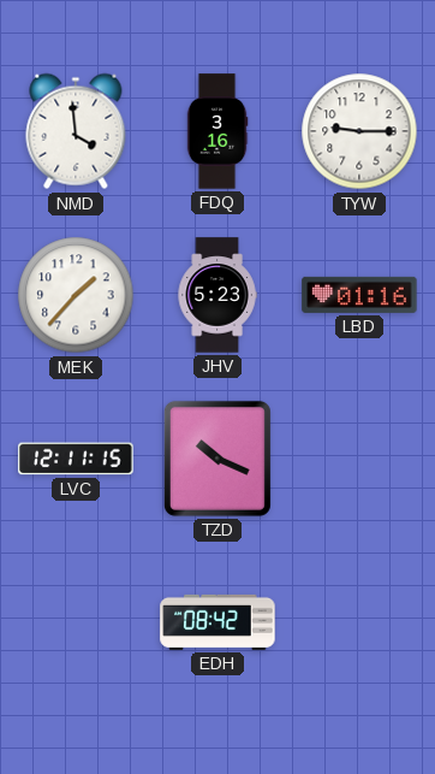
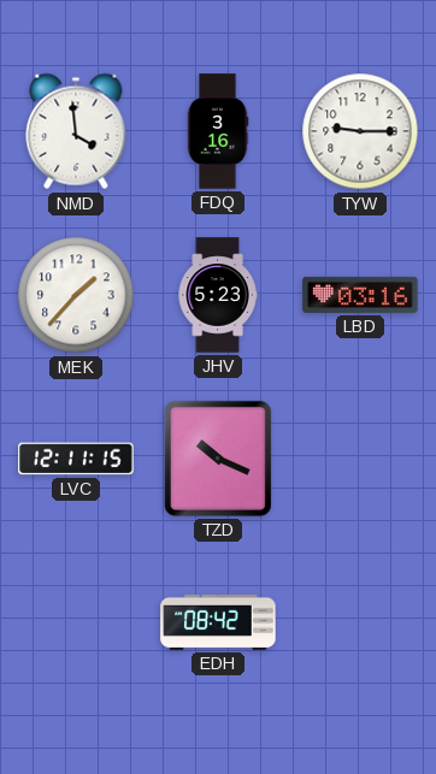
LBD: 01:16 -> 03:16
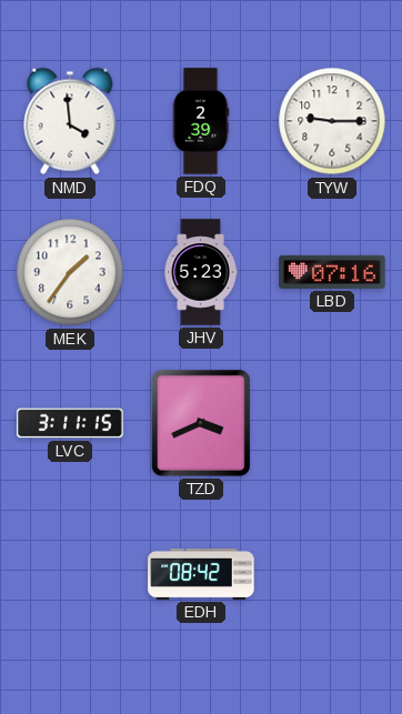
FDQ: 3:16 -> 2:39
MEK: 1:37 -> 1:36
LBD: 03:16 -> 07:16
LVC: 12:11 -> 3:11
TZD: 10:19 -> 3:41
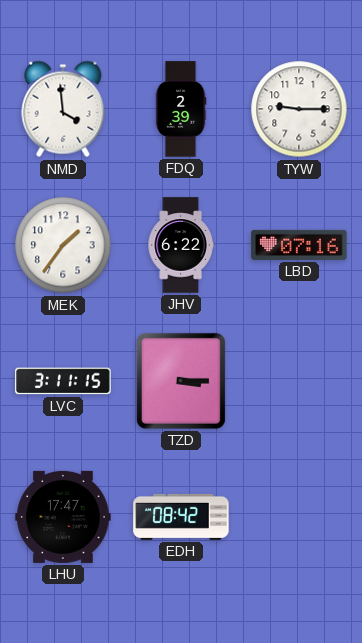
JHV: 5:23 -> 6:22
TZD: 3:41 -> 3:15
LHU: none -> 17:47
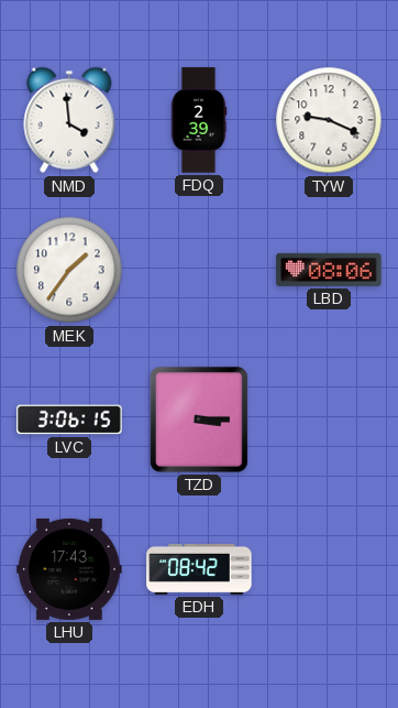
TYW: 9:15 -> 9:19
JHV: 6:22 -> none
LBD: 07:16 -> 08:06
LVC: 3:11 -> 3:06
LHU: 17:47 -> 17:43
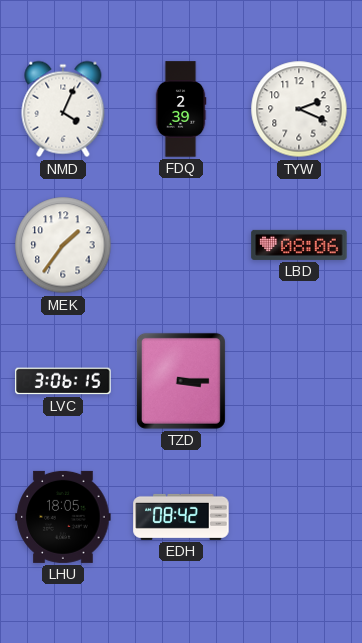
NMD: 3:59 -> 4:04
TYW: 9:19 -> 2:19
LHU: 17:43 -> 18:05
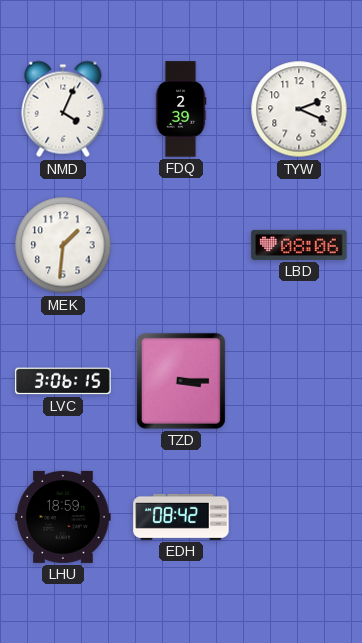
MEK: 1:36 -> 1:31
LHU: 18:05 -> 18:59
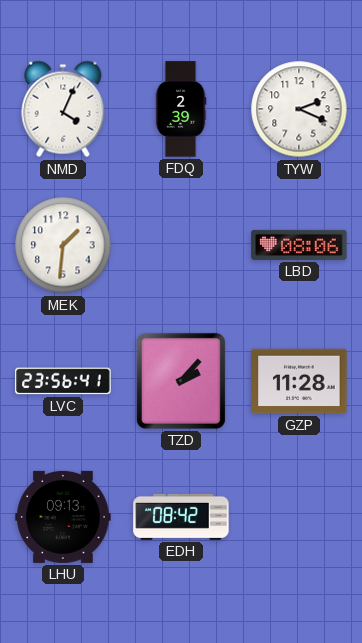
LVC: 3:06 -> 23:56
TZD: 3:15 -> 2:07
GZP: none -> 11:28
LHU: 18:59 -> 09:13
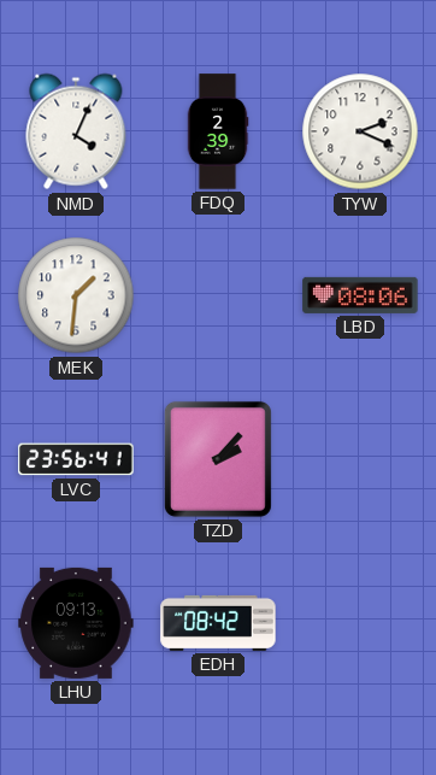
GZP: 11:28 -> none
